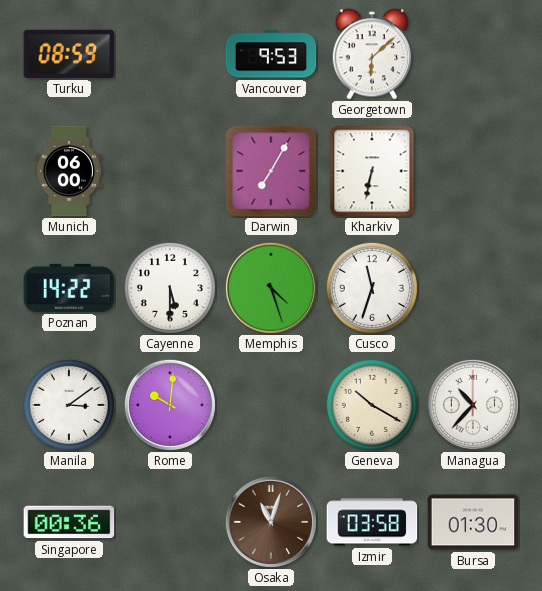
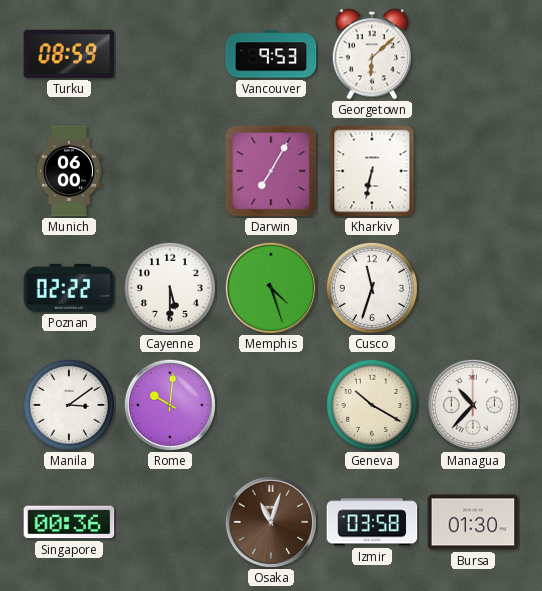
Poznan: 14:22 -> 02:22
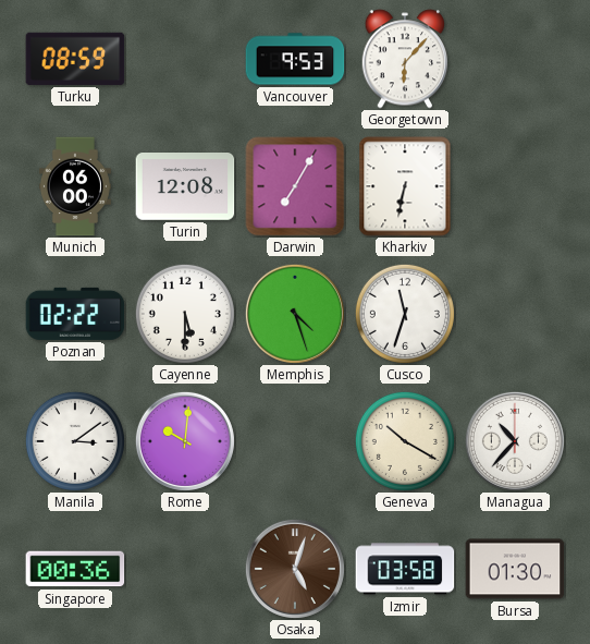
Georgetown: 6:08 -> 6:07
Turin: none -> 12:08
Osaka: 11:03 -> 5:03
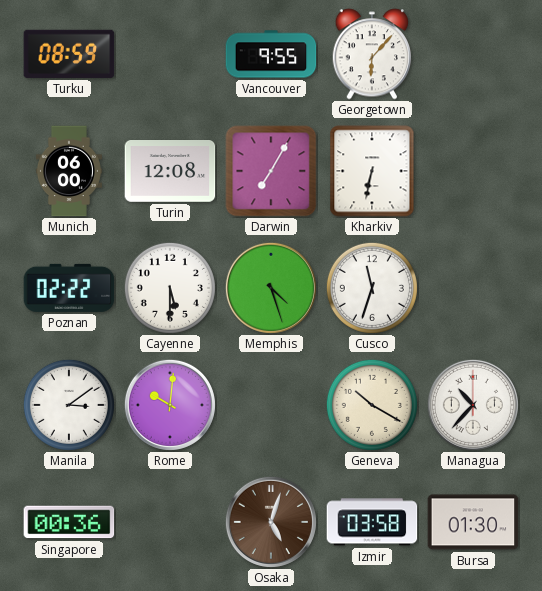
Vancouver: 9:53 -> 9:55
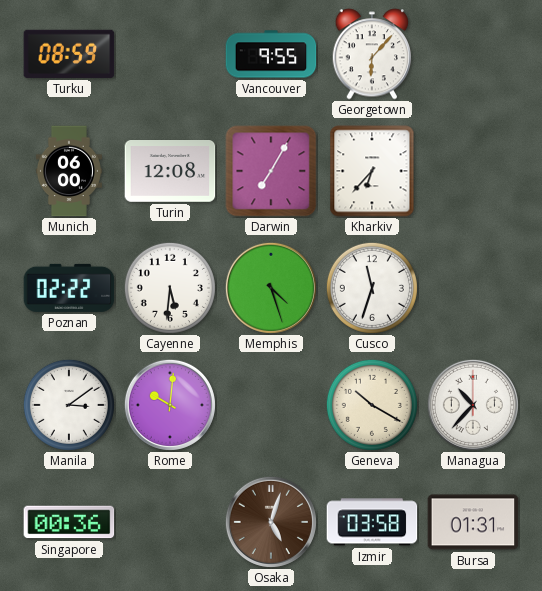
Kharkiv: 6:32 -> 6:37
Cayenne: 5:30 -> 5:31
Bursa: 01:30 -> 01:31
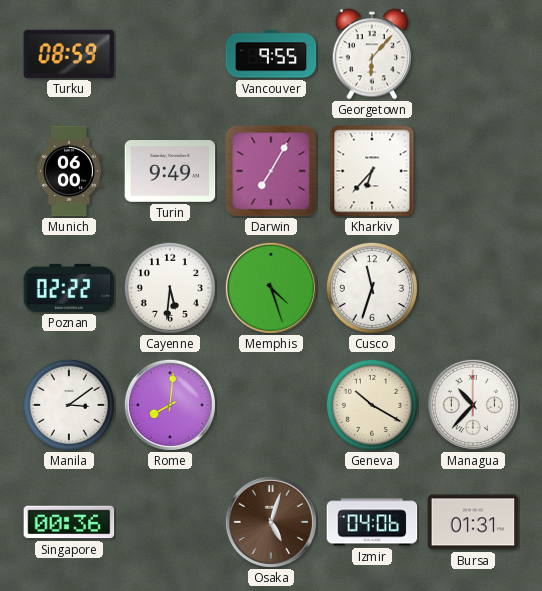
Turin: 12:08 -> 9:49
Rome: 10:01 -> 8:01
Izmir: 03:58 -> 04:06
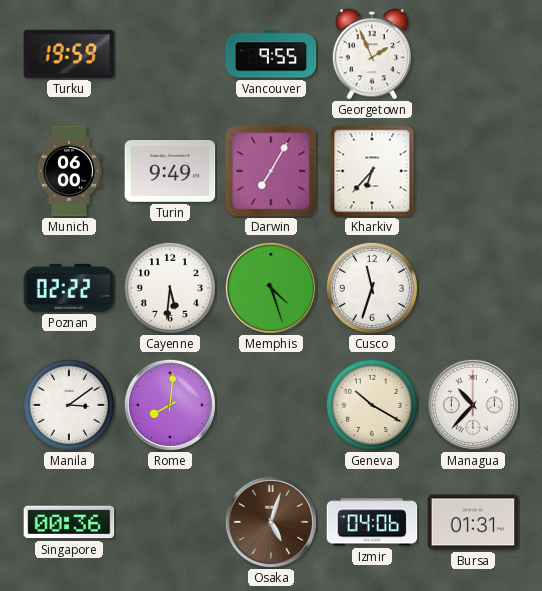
Turku: 08:59 -> 19:59
Georgetown: 6:07 -> 1:56
